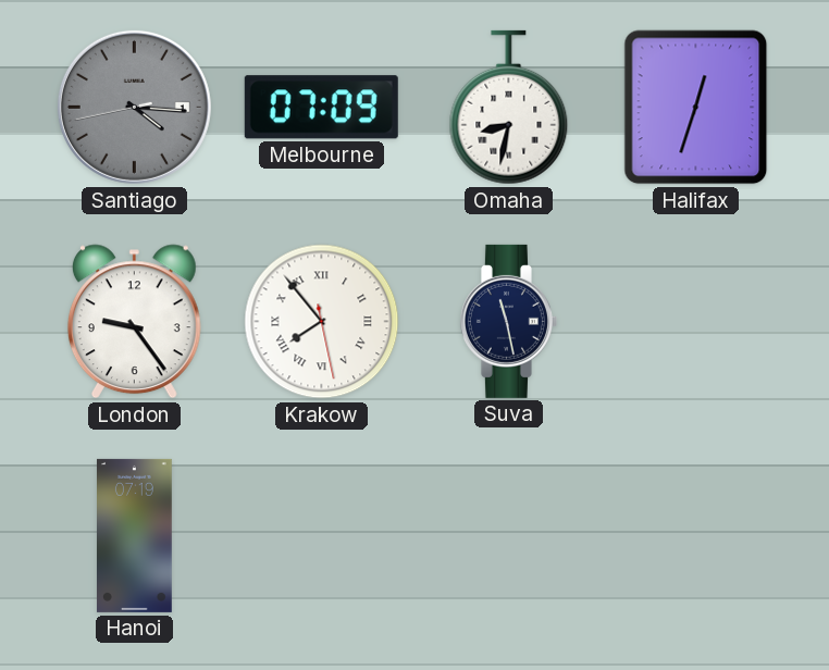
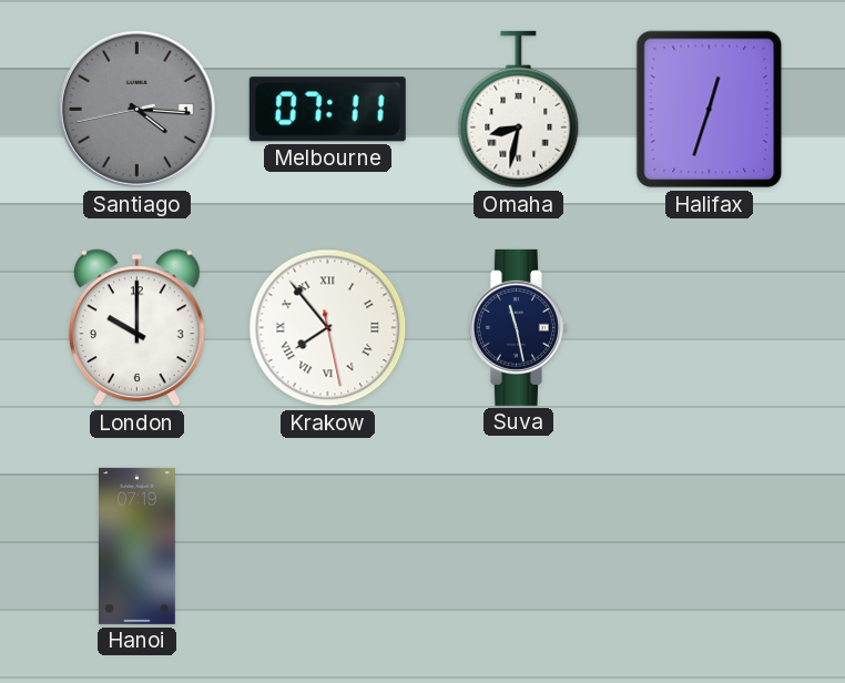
Melbourne: 07:09 -> 07:11
London: 9:24 -> 10:00
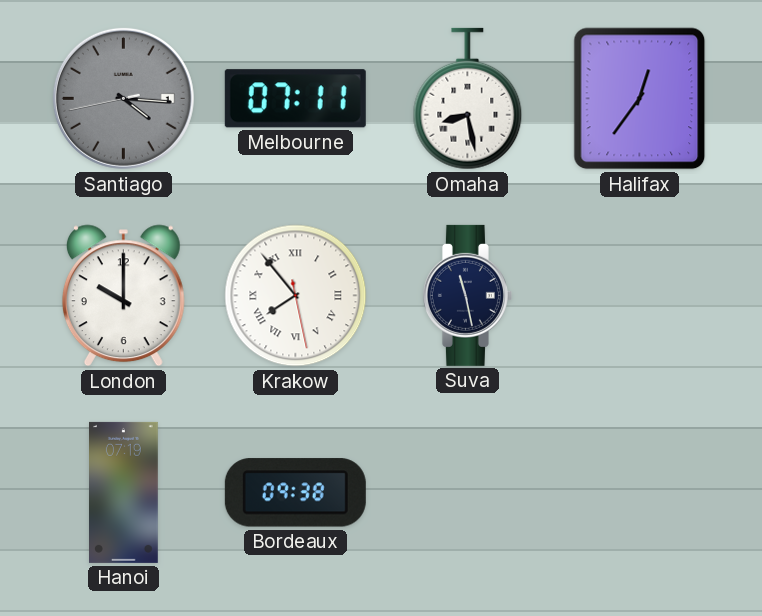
Omaha: 8:32 -> 8:28
Halifax: 12:33 -> 12:36
Bordeaux: none -> 09:38
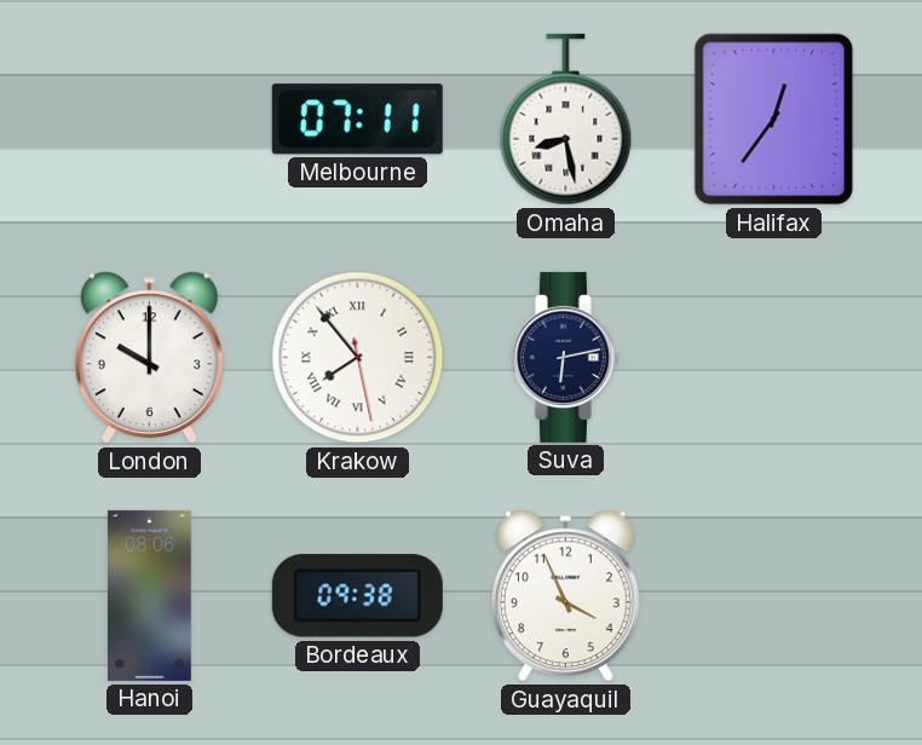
Santiago: 4:15 -> none
Suva: 11:28 -> 6:13
Hanoi: 07:19 -> 08:06
Guayaquil: none -> 3:56
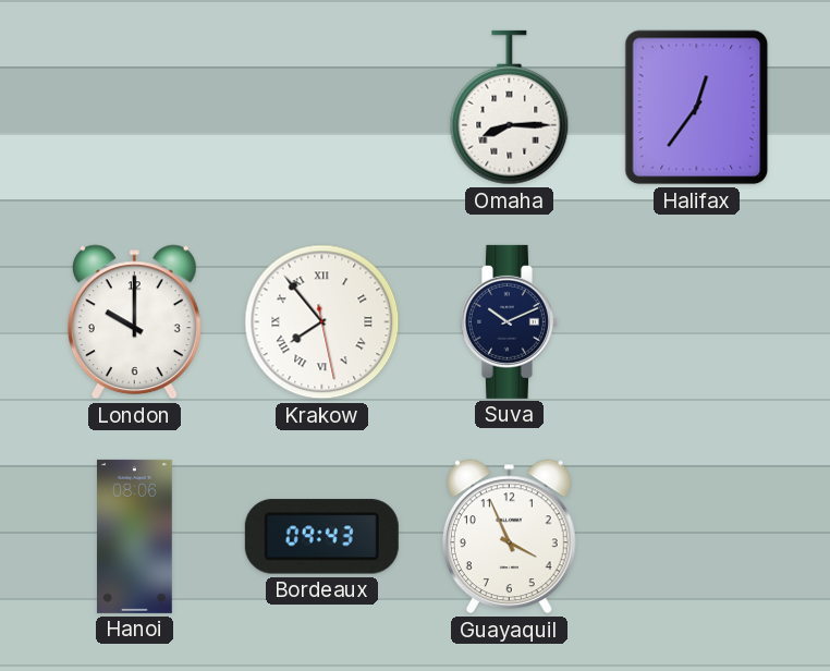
Melbourne: 07:11 -> none
Omaha: 8:28 -> 8:15
Suva: 6:13 -> 10:11
Bordeaux: 09:38 -> 09:43
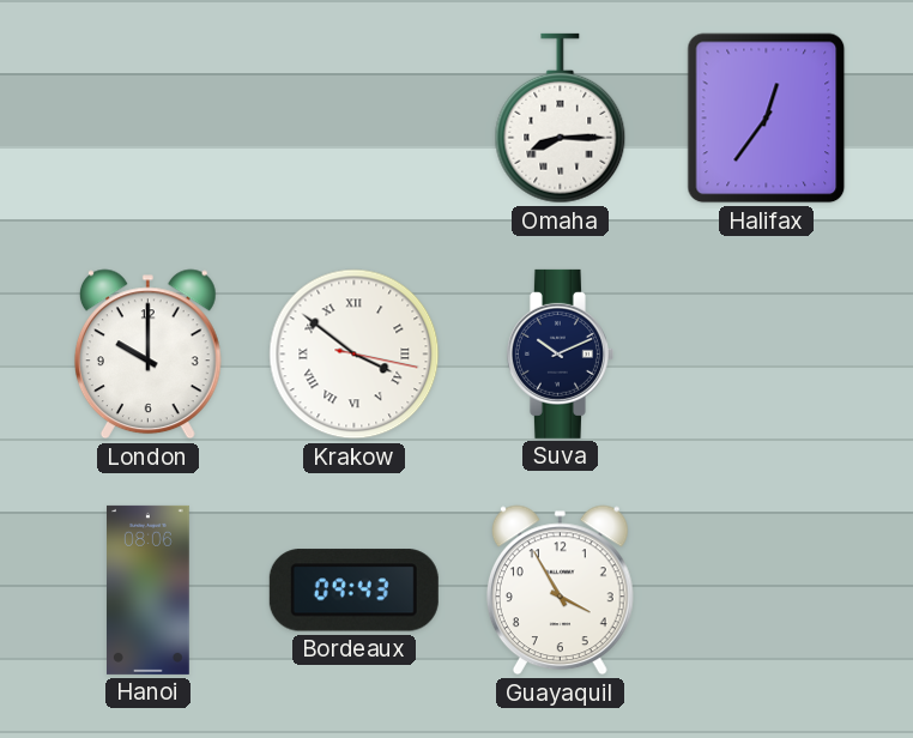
Krakow: 7:53 -> 3:51
Guayaquil: 3:56 -> 3:55
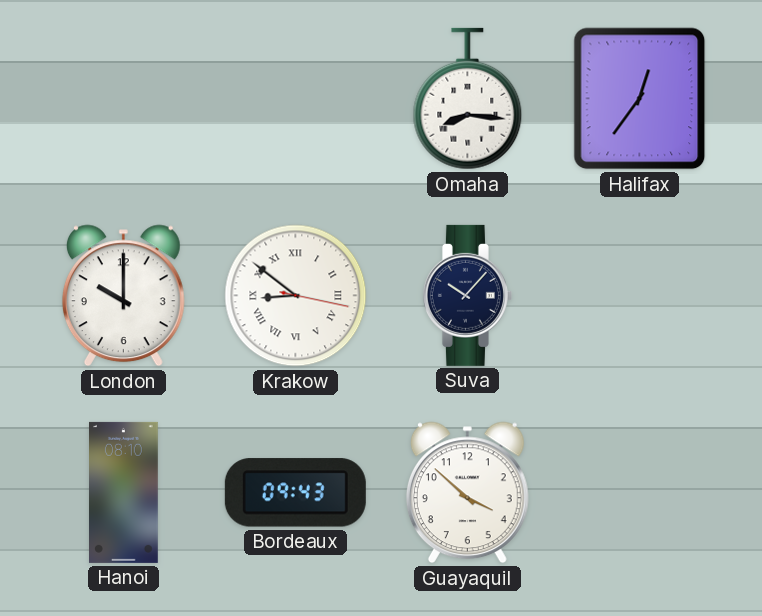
Omaha: 8:15 -> 8:16
Krakow: 3:51 -> 8:51
Suva: 10:11 -> 10:07
Hanoi: 08:06 -> 08:10
Guayaquil: 3:55 -> 3:52
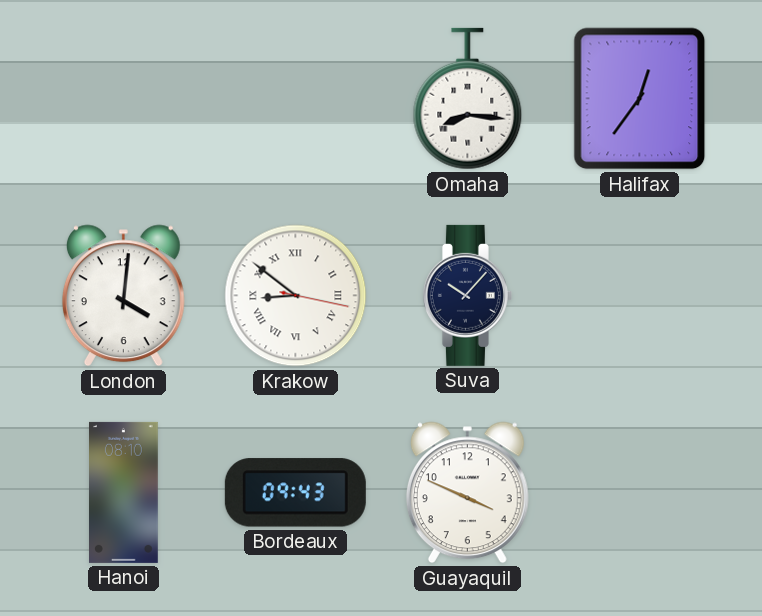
London: 10:00 -> 4:01
Guayaquil: 3:52 -> 3:49
